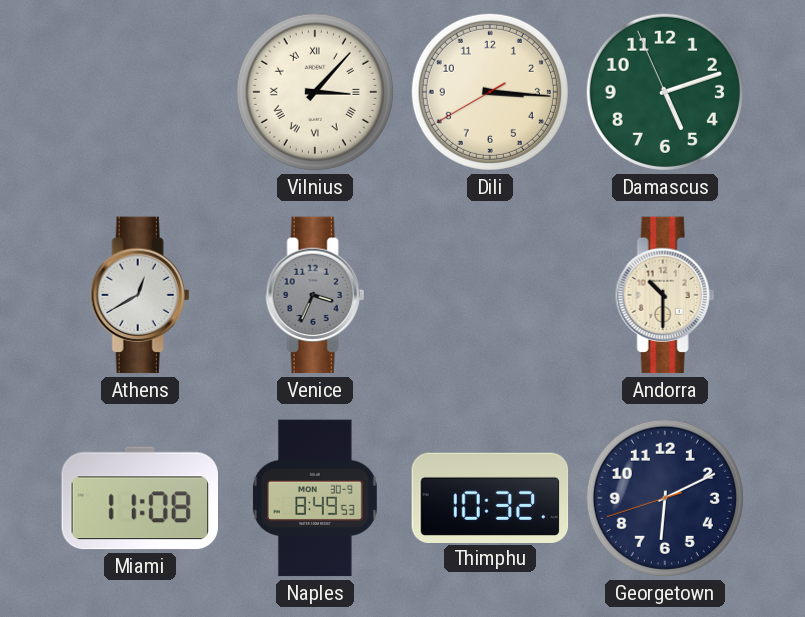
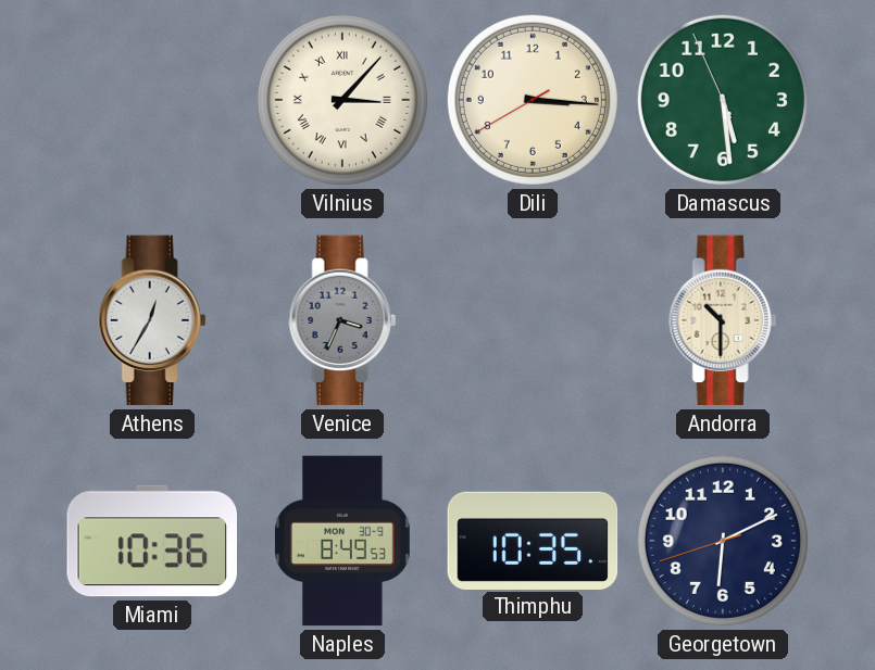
Damascus: 5:11 -> 5:28
Athens: 12:40 -> 12:35
Miami: 11:08 -> 10:36
Thimphu: 10:32 -> 10:35
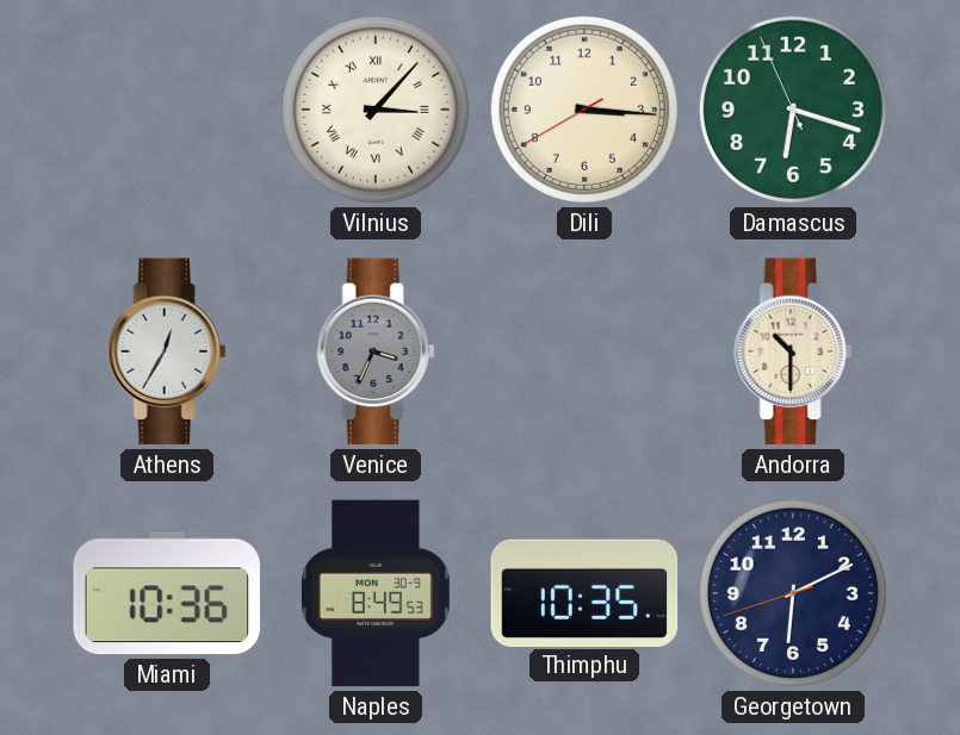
Damascus: 5:28 -> 6:17
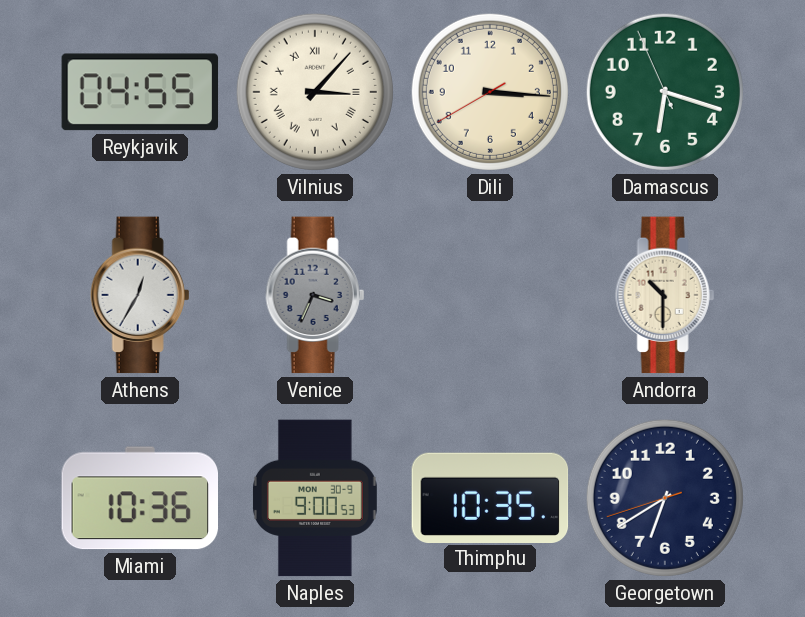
Reykjavik: none -> 04:55
Naples: 8:49 -> 9:00
Georgetown: 6:10 -> 6:39
